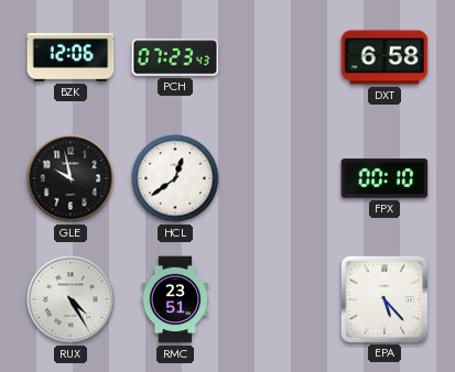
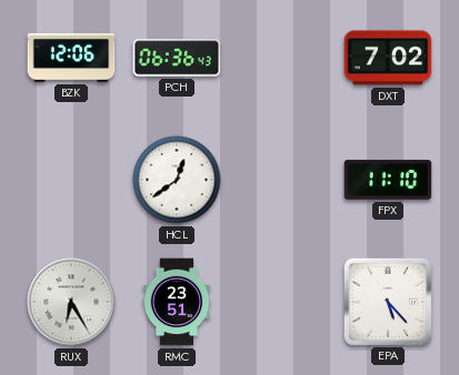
PCH: 07:23 -> 06:36
DXT: 6:58 -> 7:02
GLE: 9:58 -> none
FPX: 00:10 -> 11:10
RUX: 4:25 -> 6:25
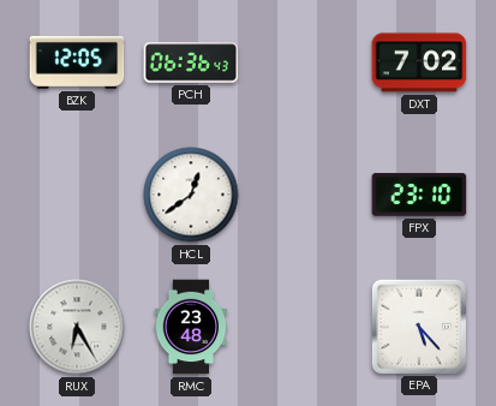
BZK: 12:06 -> 12:05
FPX: 11:10 -> 23:10
RMC: 23:51 -> 23:48
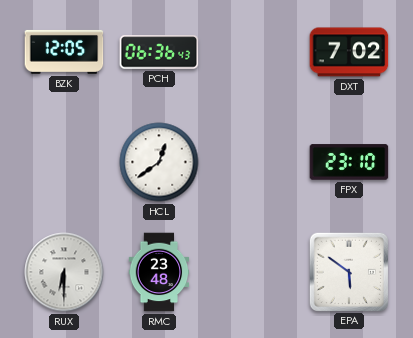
RUX: 6:25 -> 6:30
EPA: 5:23 -> 5:51
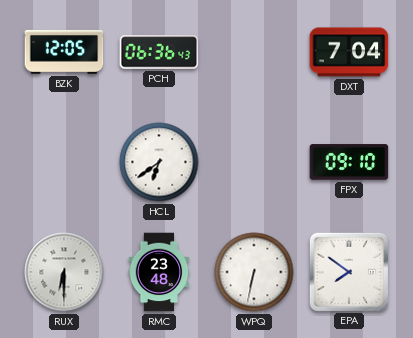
DXT: 7:02 -> 7:04
HCL: 12:39 -> 6:39
FPX: 23:10 -> 09:10
WPQ: none -> 6:32
EPA: 5:51 -> 7:51
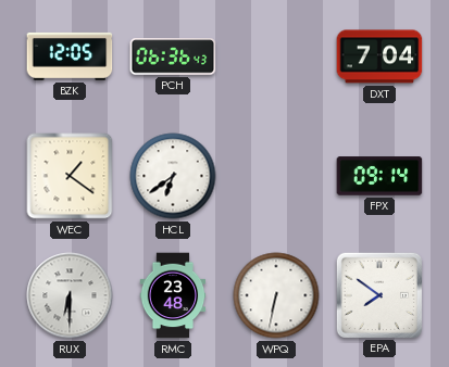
WEC: none -> 1:21
FPX: 09:10 -> 09:14
